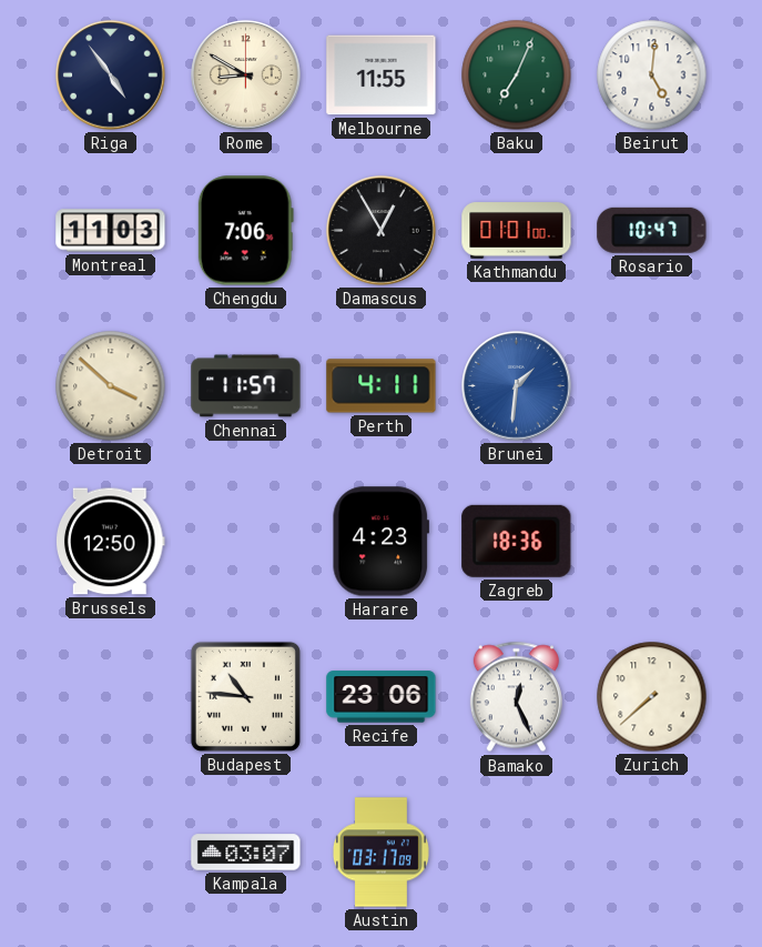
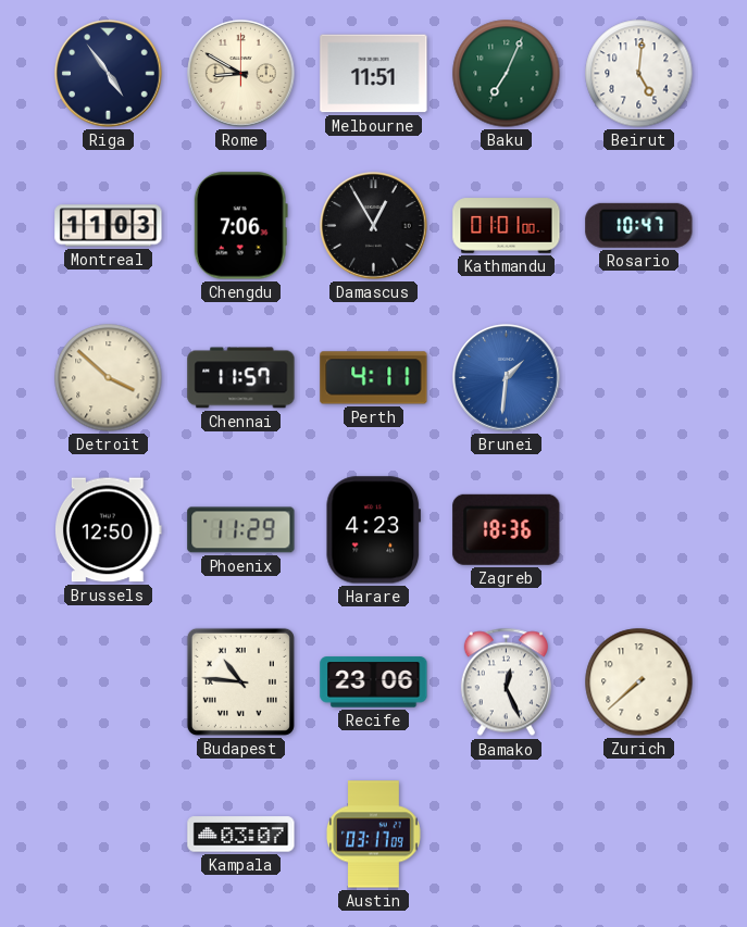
Melbourne: 11:55 -> 11:51
Phoenix: none -> 11:29
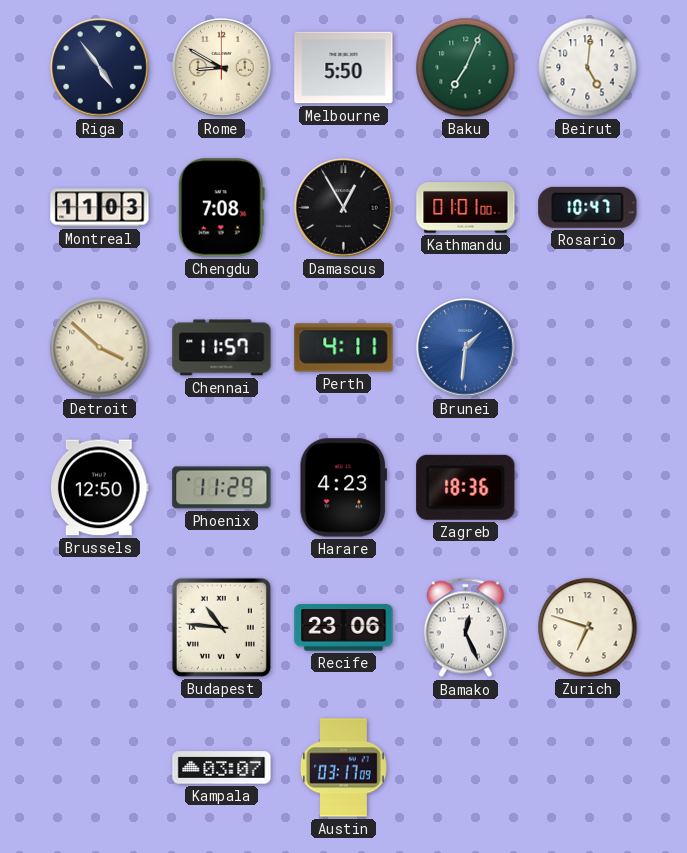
Melbourne: 11:51 -> 5:50
Chengdu: 7:06 -> 7:08
Zurich: 7:38 -> 6:48
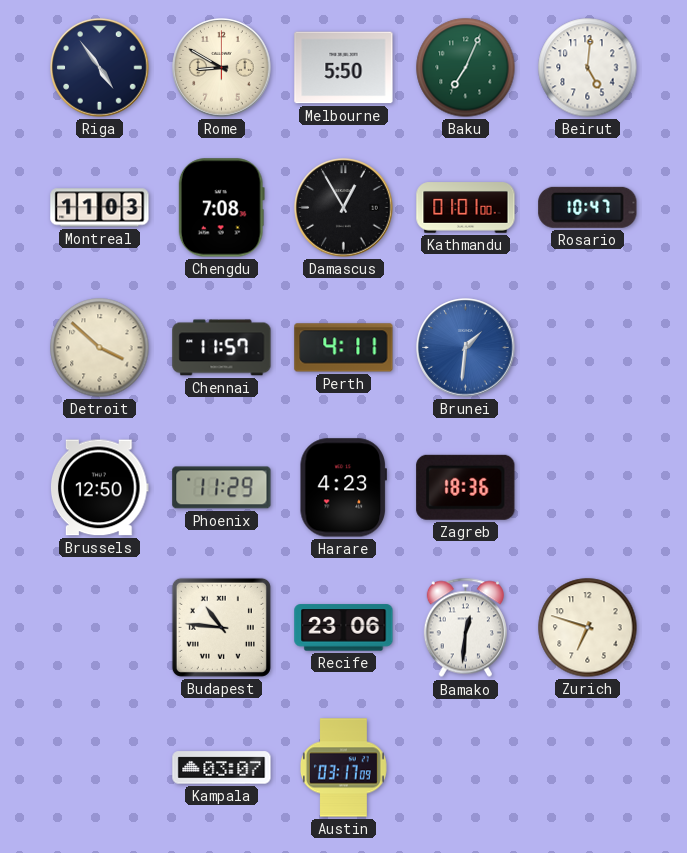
Bamako: 12:26 -> 12:31
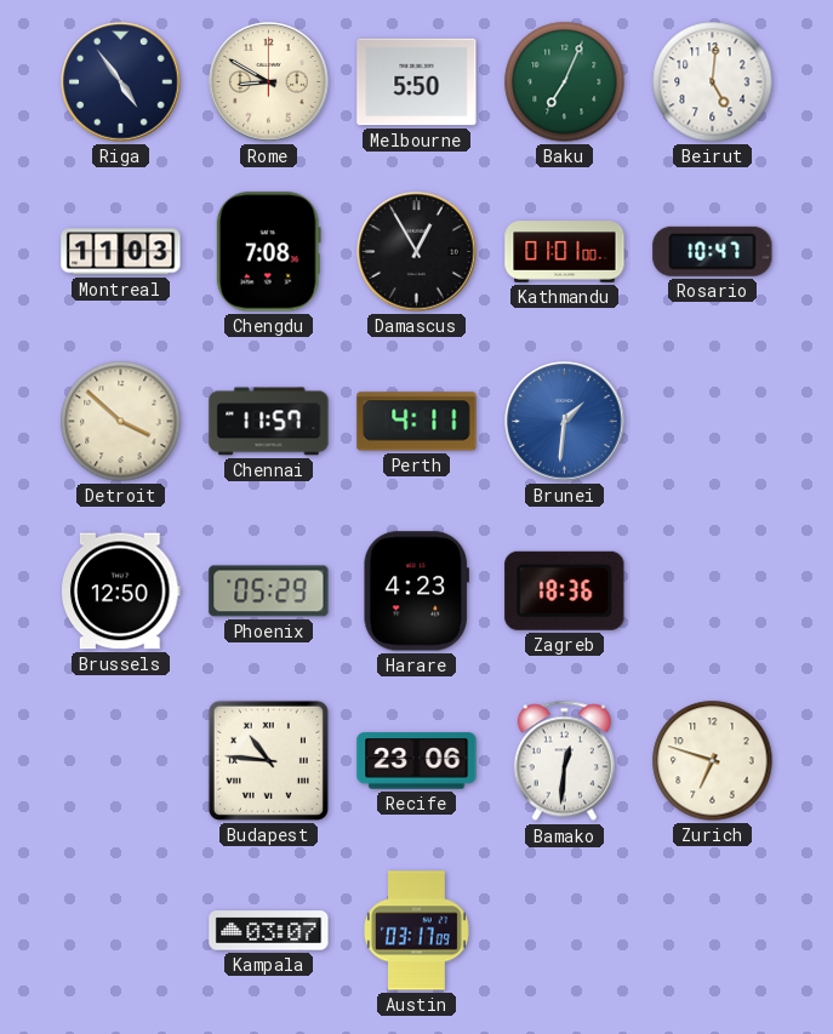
Phoenix: 11:29 -> 05:29
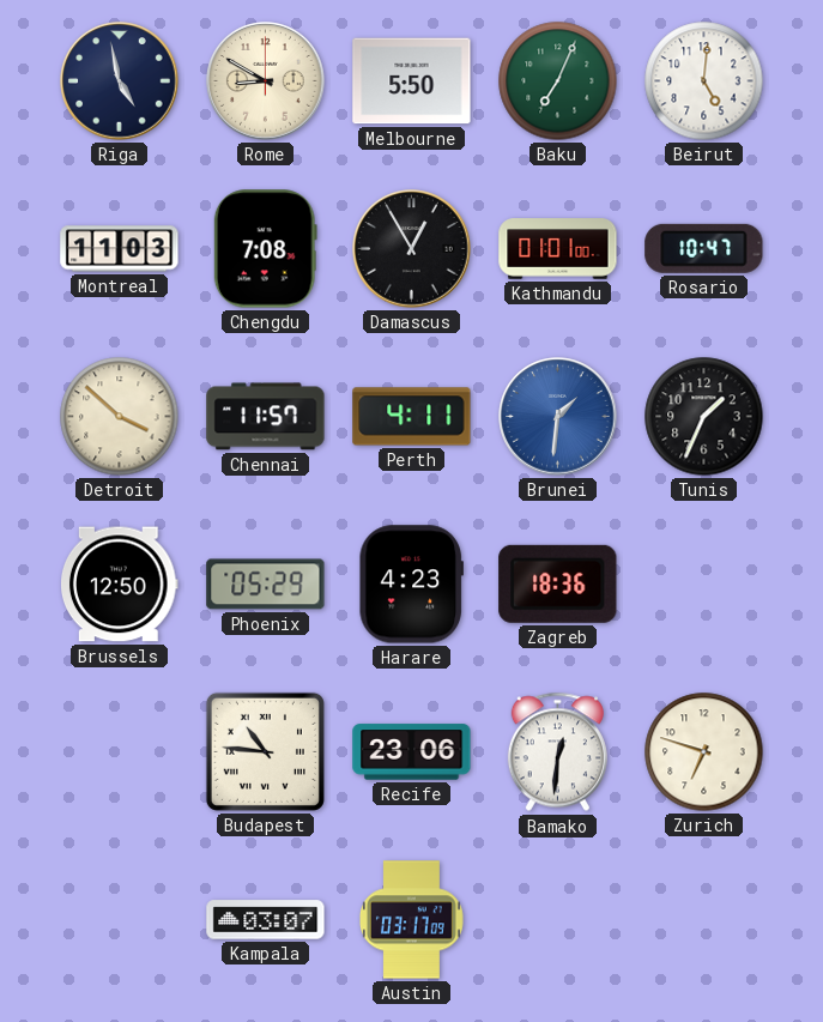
Riga: 4:54 -> 4:58
Tunis: none -> 1:34
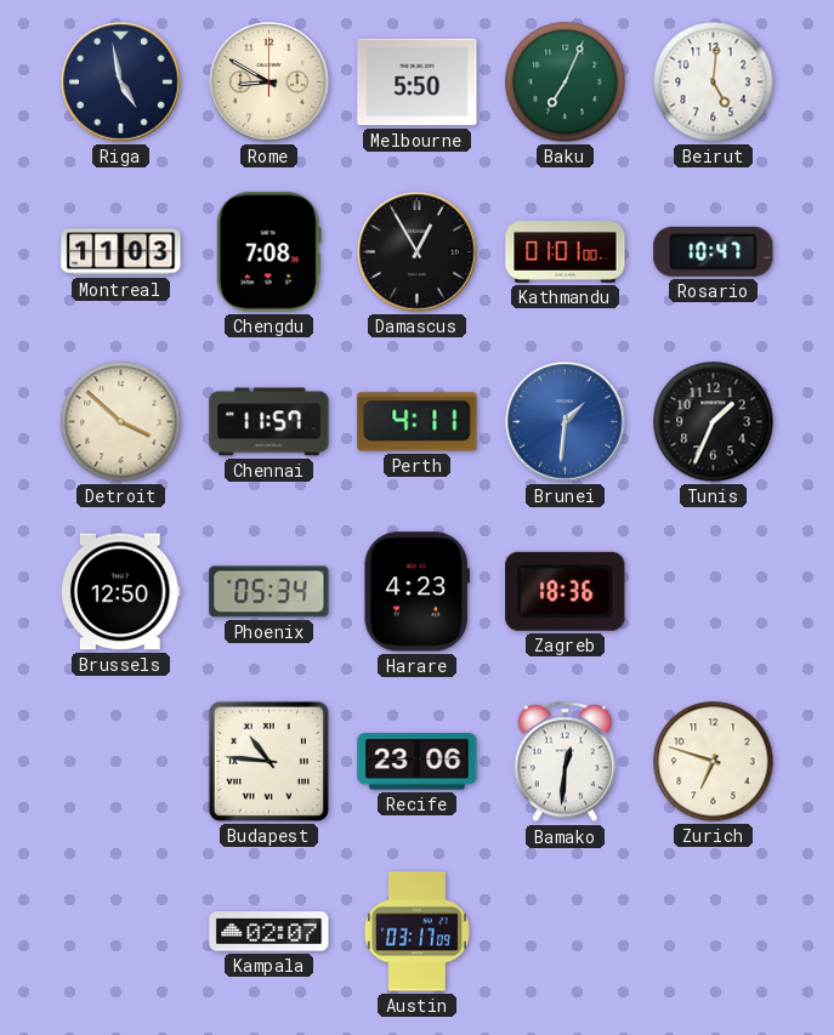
Phoenix: 05:29 -> 05:34
Kampala: 03:07 -> 02:07
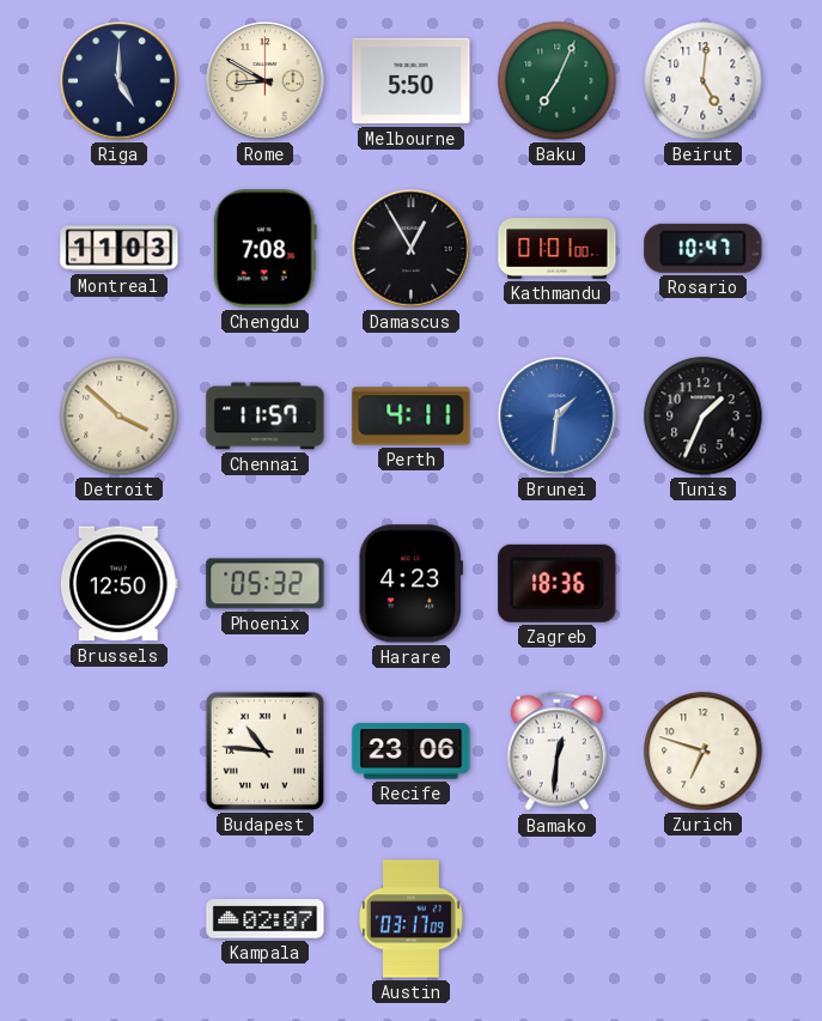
Riga: 4:58 -> 5:00
Phoenix: 05:34 -> 05:32
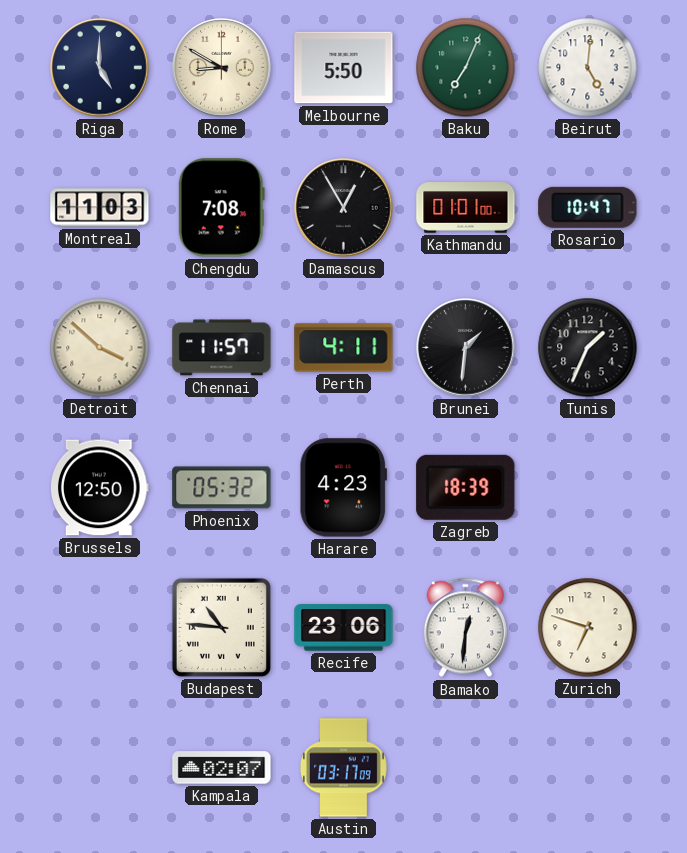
Brunei dial: blue -> black
Zagreb: 18:36 -> 18:39
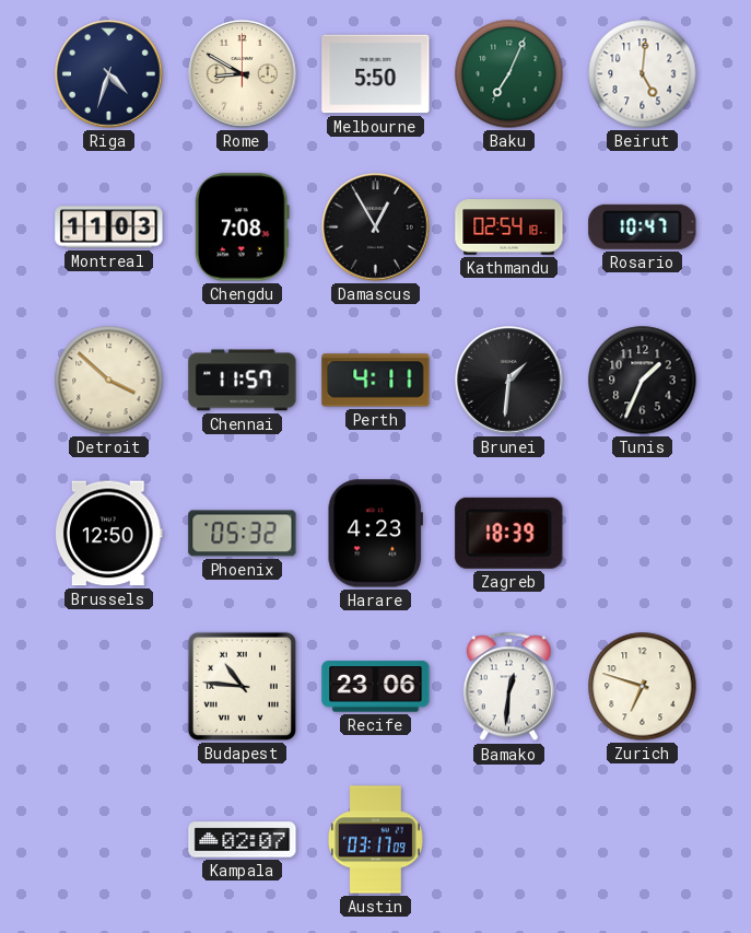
Riga: 5:00 -> 4:33
Kathmandu: 01:01 -> 02:54
